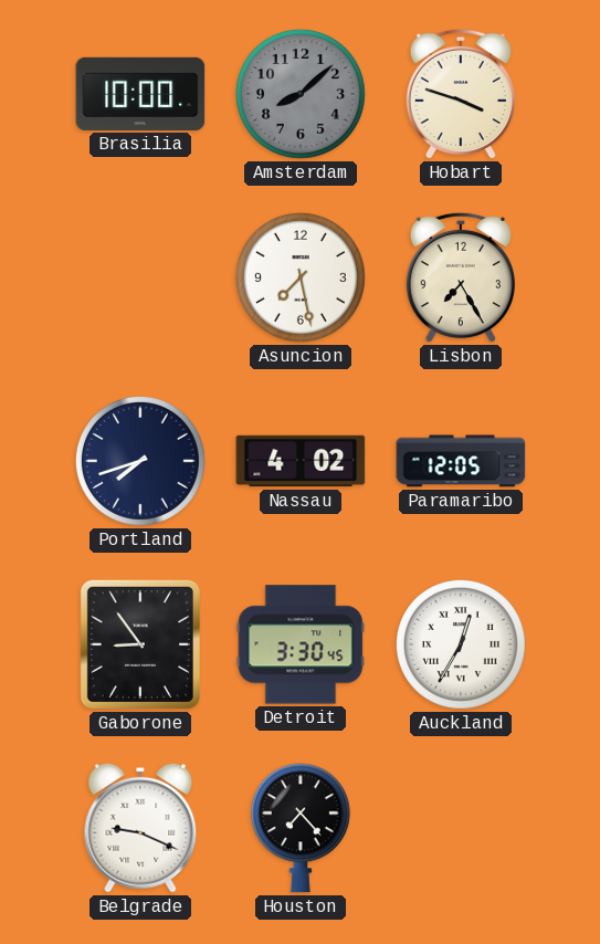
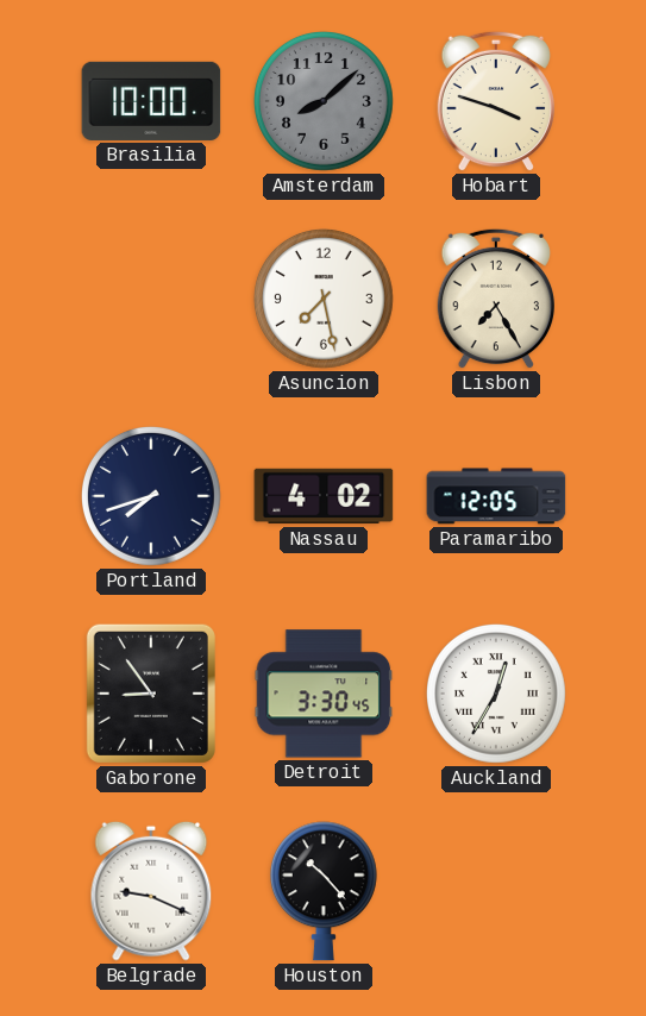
Houston: 7:23 -> 10:23
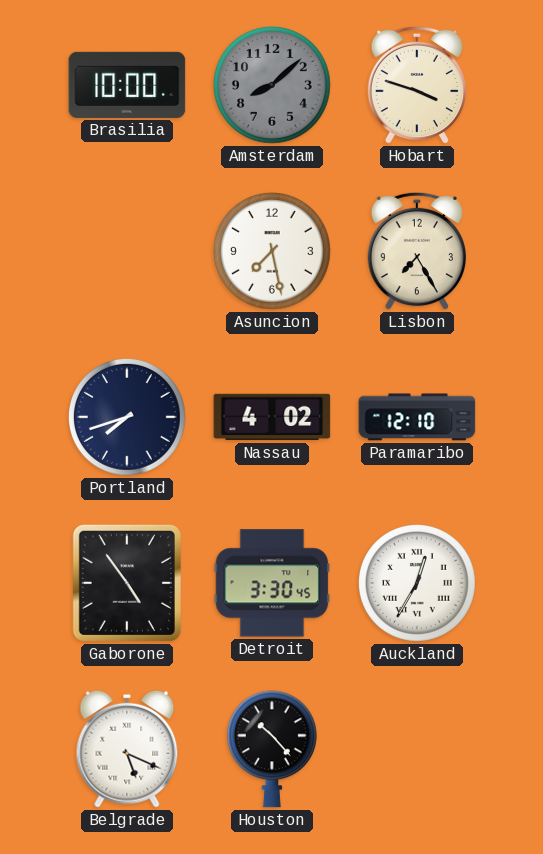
Paramaribo: 12:05 -> 12:10
Gaborone: 8:54 -> 4:54
Belgrade: 9:19 -> 5:19
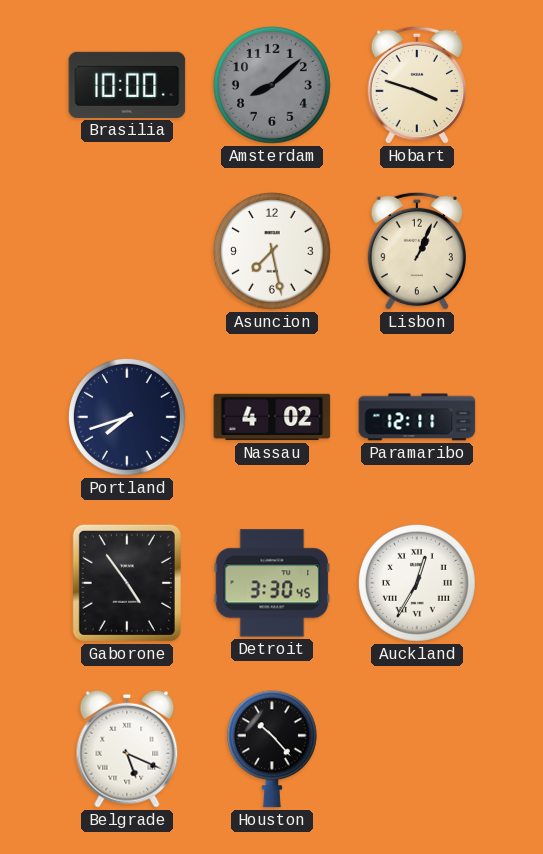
Lisbon: 7:25 -> 1:04
Paramaribo: 12:10 -> 12:11
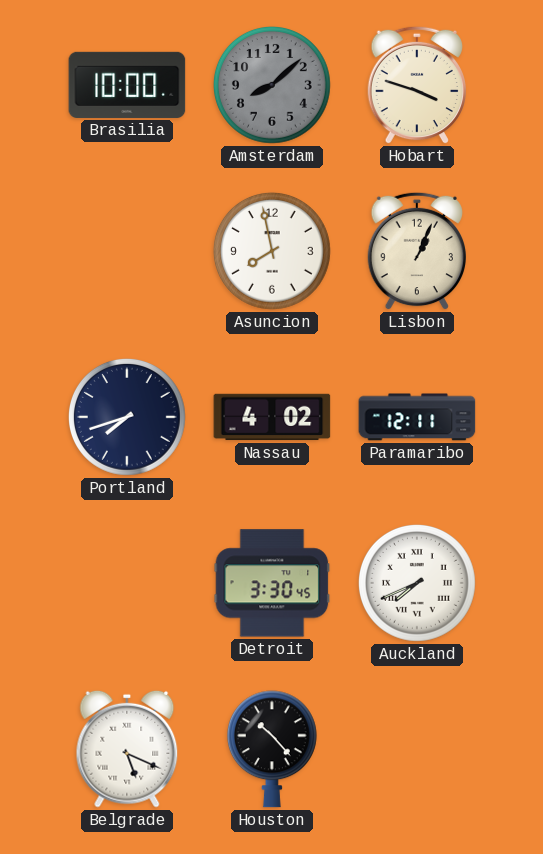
Asuncion: 7:28 -> 7:58
Gaborone: 4:54 -> none
Auckland: 12:35 -> 7:41
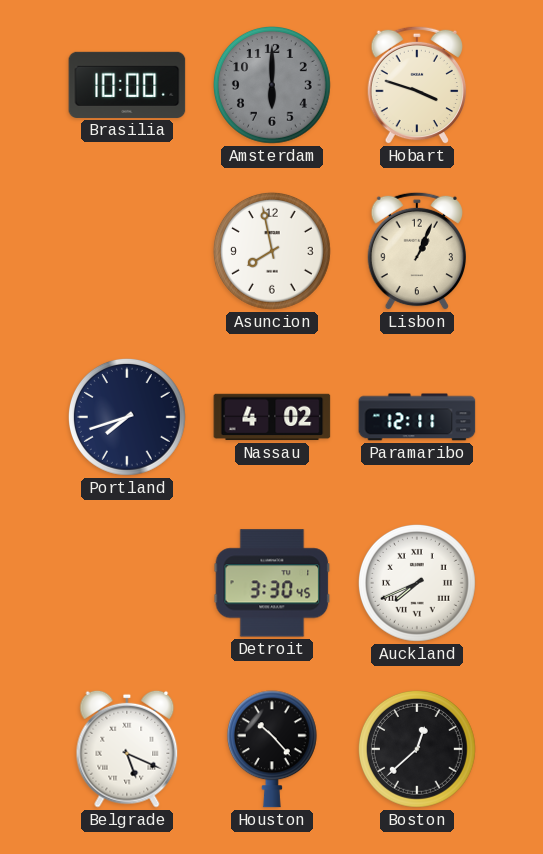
Amsterdam: 8:08 -> 6:00
Boston: none -> 12:38
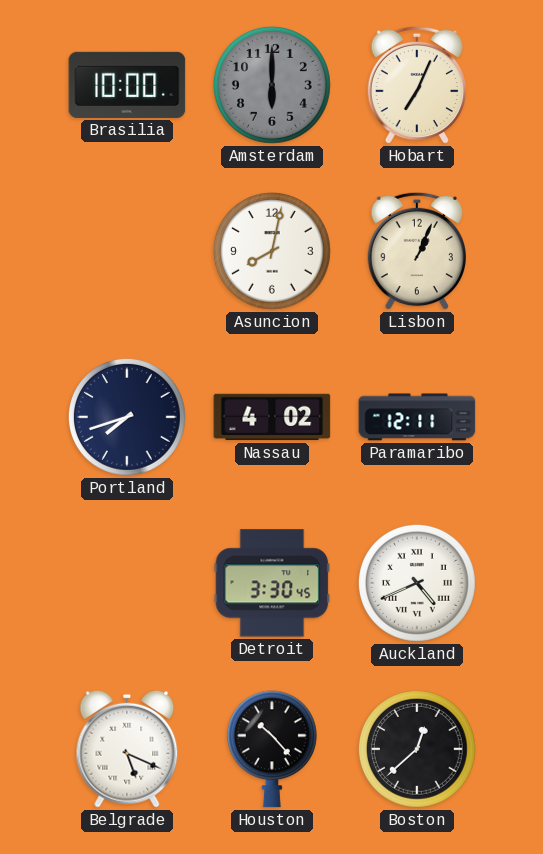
Hobart: 3:48 -> 7:04
Asuncion: 7:58 -> 8:02
Auckland: 7:41 -> 4:41
